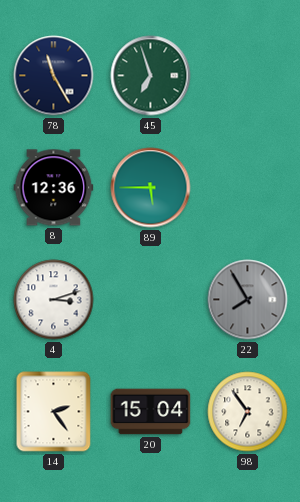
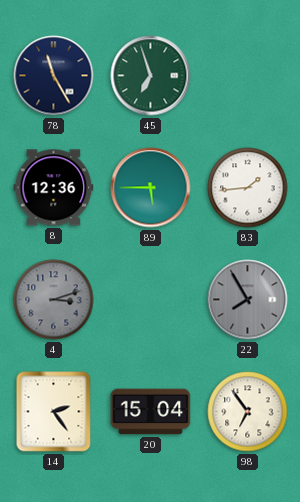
83: none -> 1:44
4 dial: white -> grey
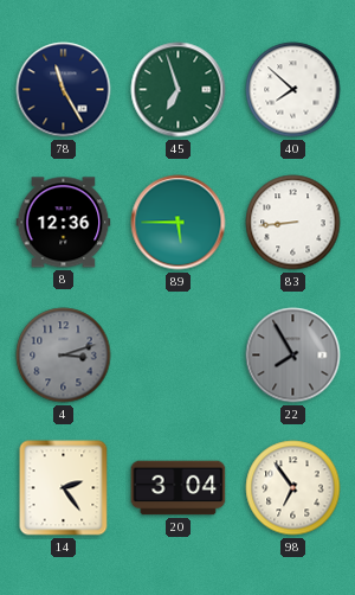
40: none -> 7:52
83: 1:44 -> 8:44
20: 15:04 -> 3:04
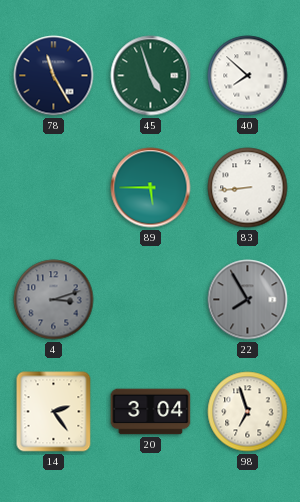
45: 6:57 -> 4:57
8: 12:36 -> none
98: 6:54 -> 6:57
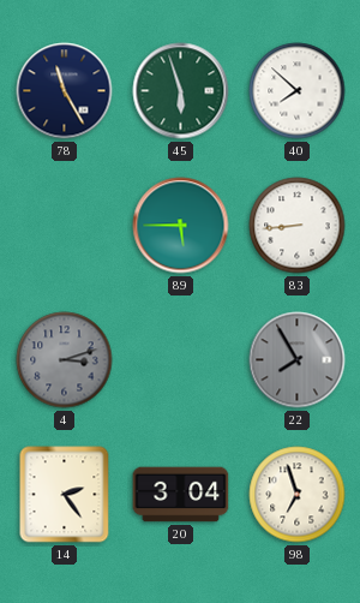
45: 4:57 -> 5:57
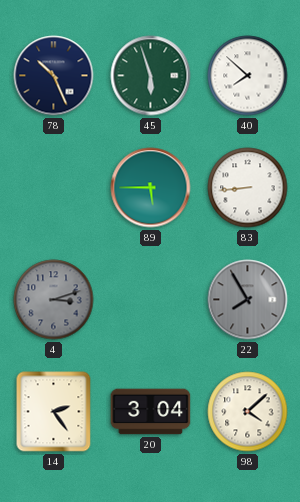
78: 11:25 -> 10:26
98: 6:57 -> 4:08
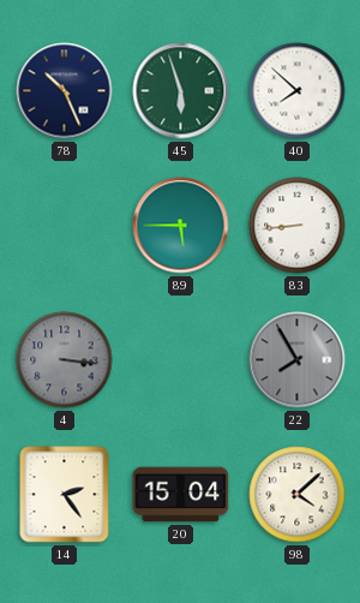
4: 3:12 -> 3:16
20: 3:04 -> 15:04
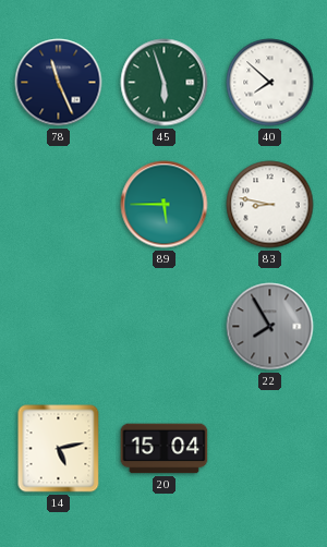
78: 10:26 -> 11:26
83: 8:44 -> 8:47
4: 3:16 -> none
14: 2:24 -> 5:13
98: 4:08 -> none
